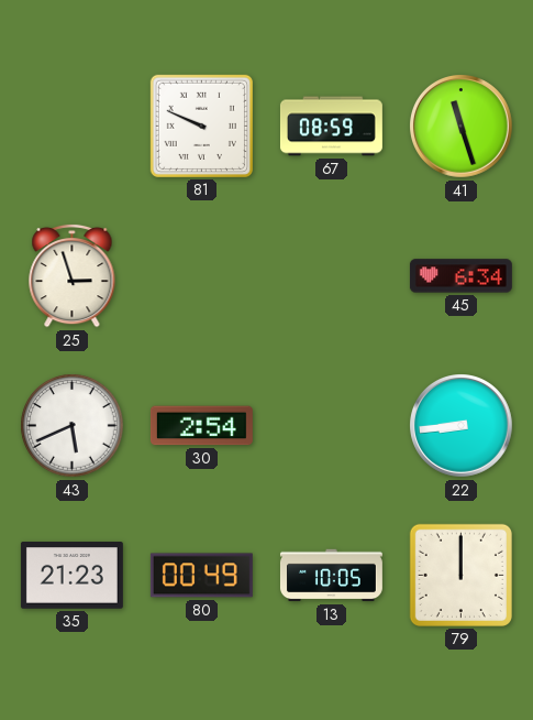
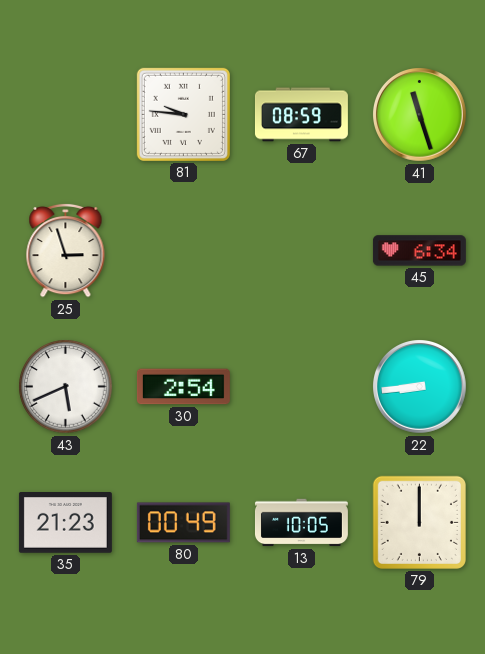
81: 9:49 -> 9:46
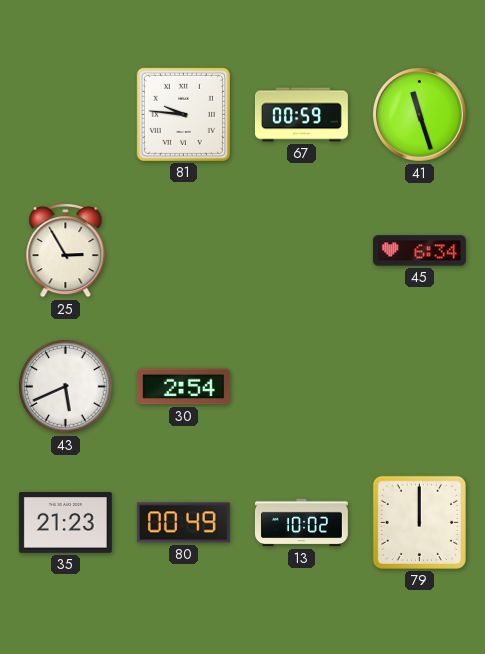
67: 08:59 -> 00:59
25: 2:57 -> 2:55
22: 8:44 -> none
13: 10:05 -> 10:02
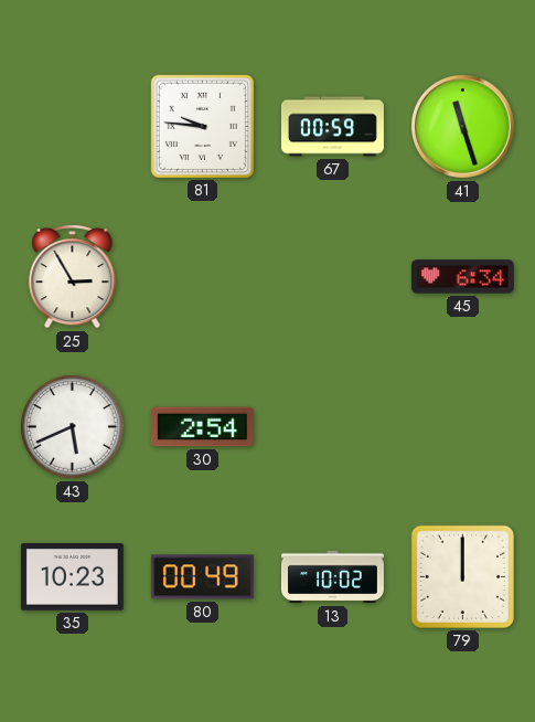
35: 21:23 -> 10:23
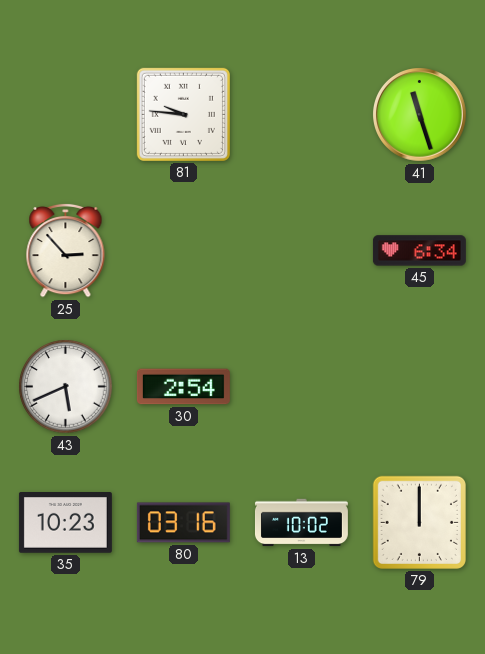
67: 00:59 -> none
25: 2:55 -> 2:53
80: 00:49 -> 03:16
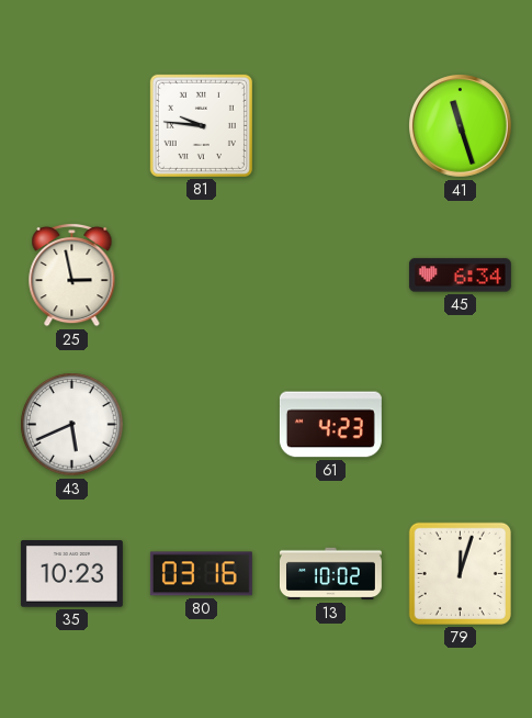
25: 2:53 -> 2:58
30: 2:54 -> none
61: none -> 4:23
79: 12:00 -> 12:03
